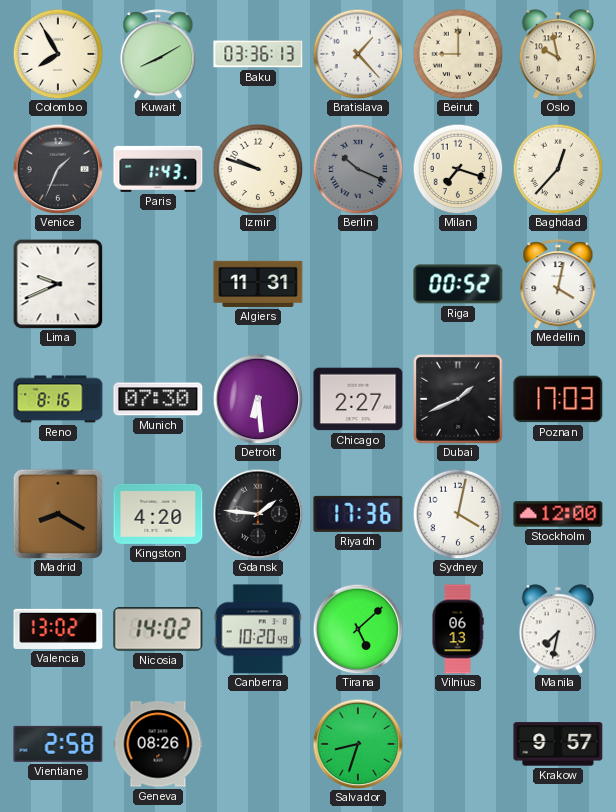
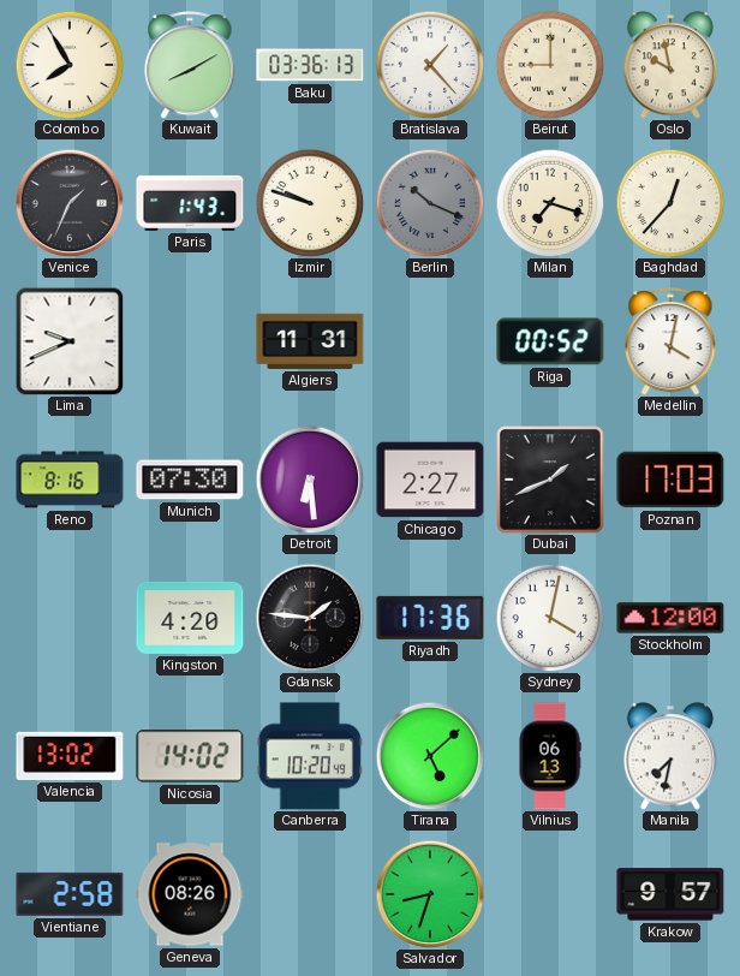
Madrid: 8:20 -> none
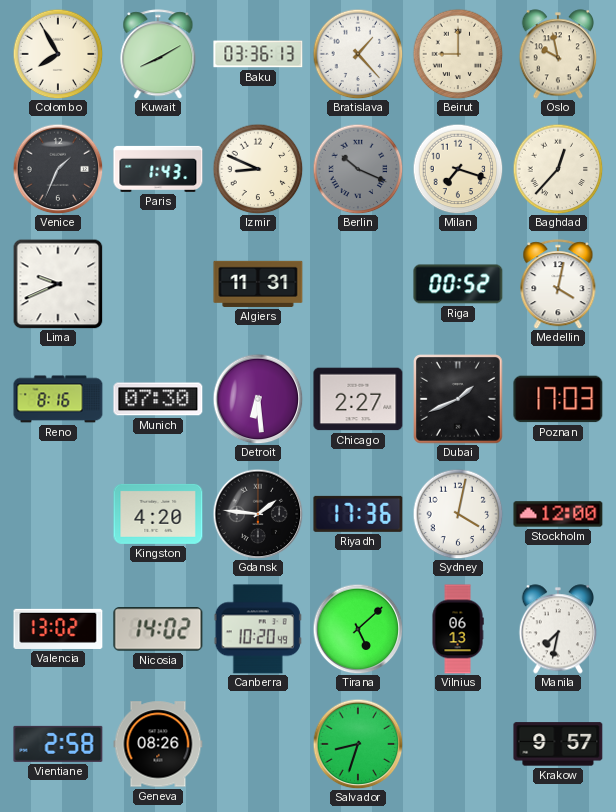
Izmir: 9:48 -> 8:49
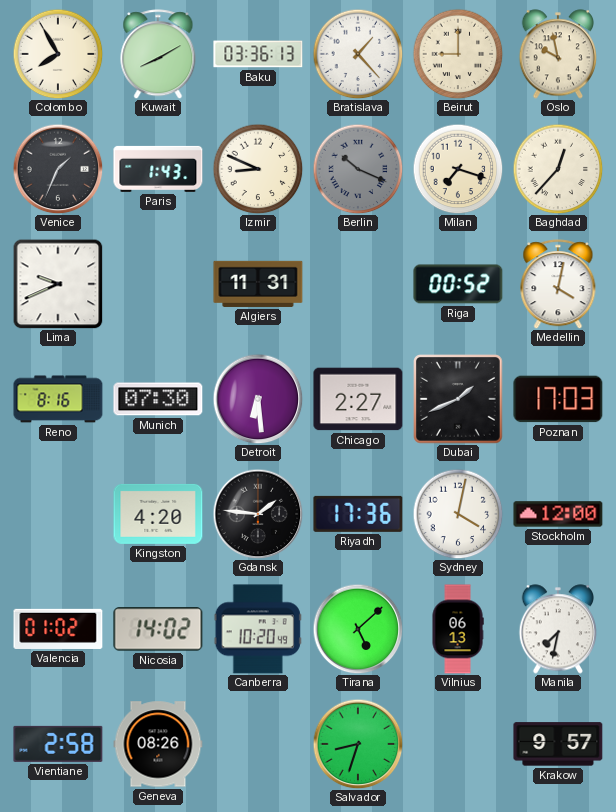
Valencia: 13:02 -> 01:02
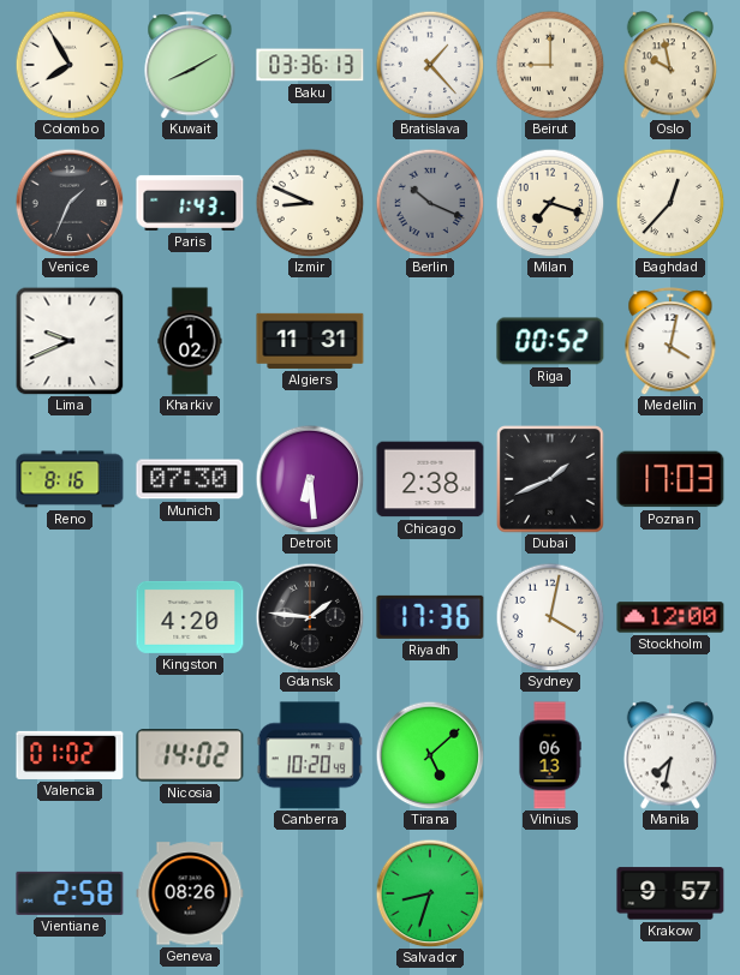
Kharkiv: none -> 1:02
Chicago: 2:27 -> 2:38
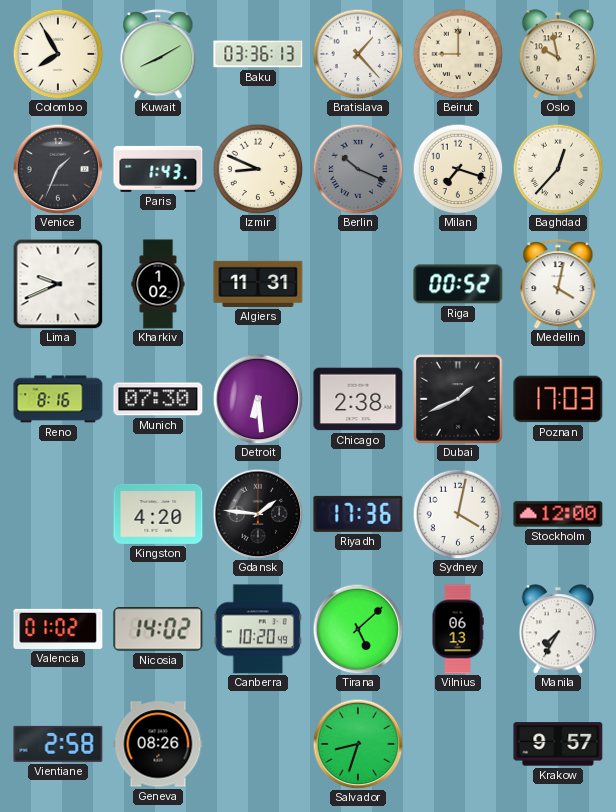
Manila: 7:32 -> 7:35
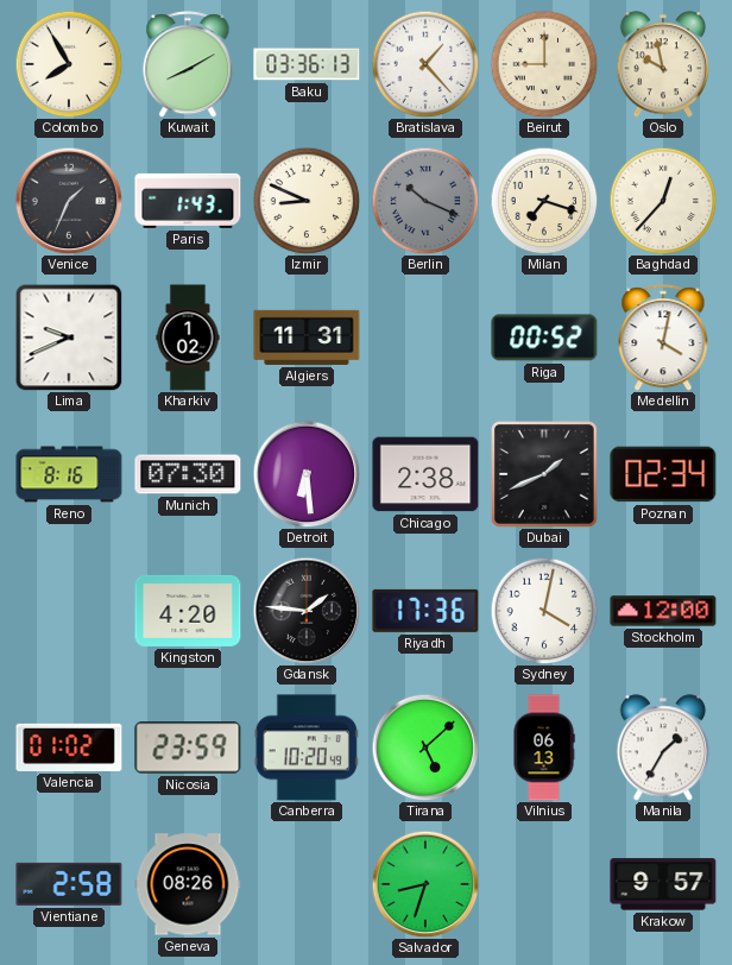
Poznan: 17:03 -> 02:34
Nicosia: 14:02 -> 23:59
Manila: 7:35 -> 1:35
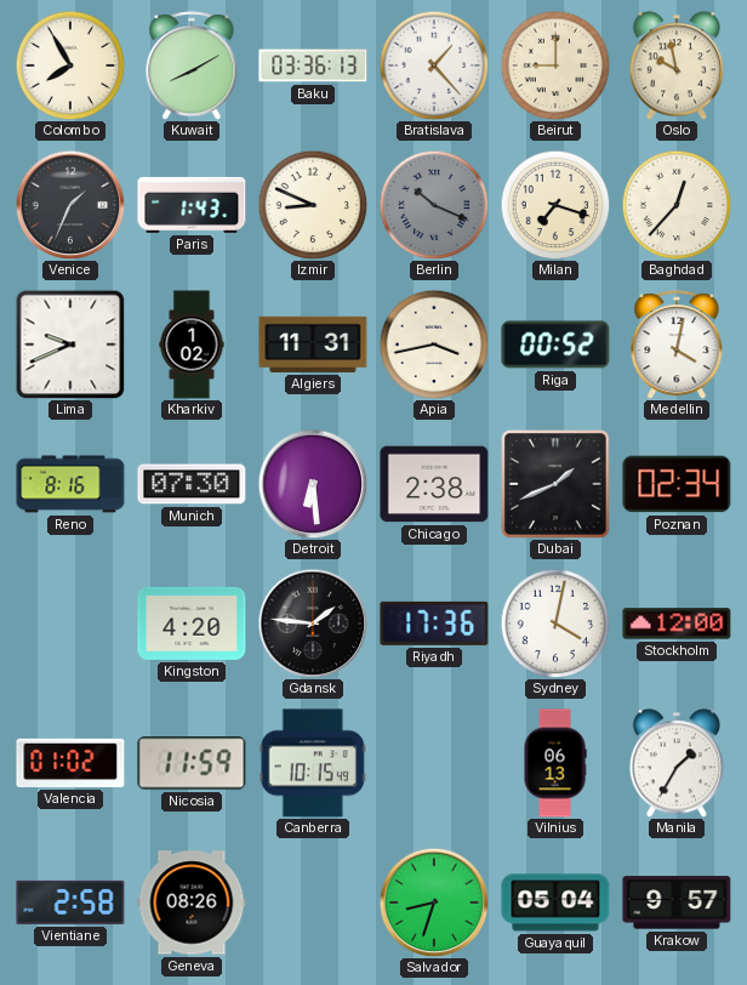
Apia: none -> 3:43
Nicosia: 23:59 -> 11:59
Canberra: 10:20 -> 10:15
Tirana: 5:08 -> none
Guayaquil: none -> 05:04
